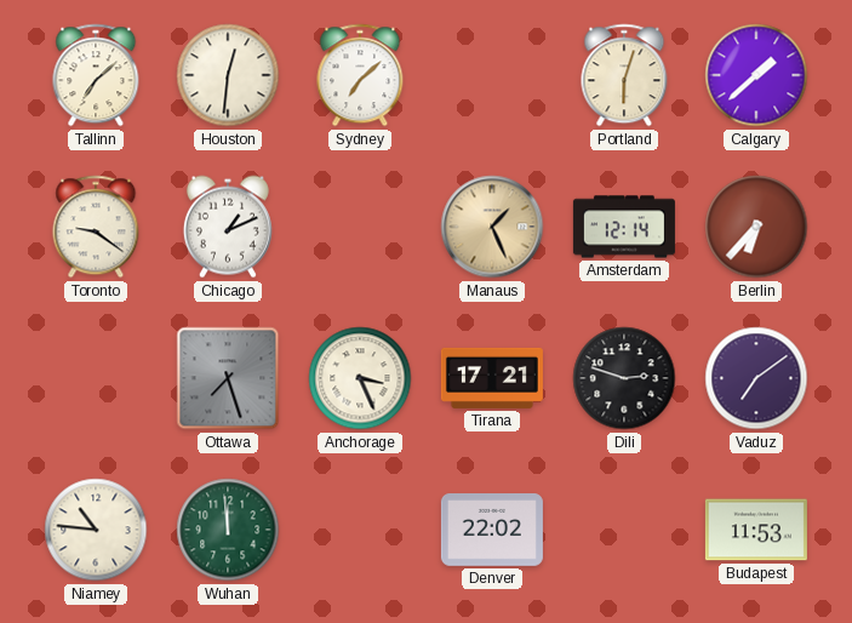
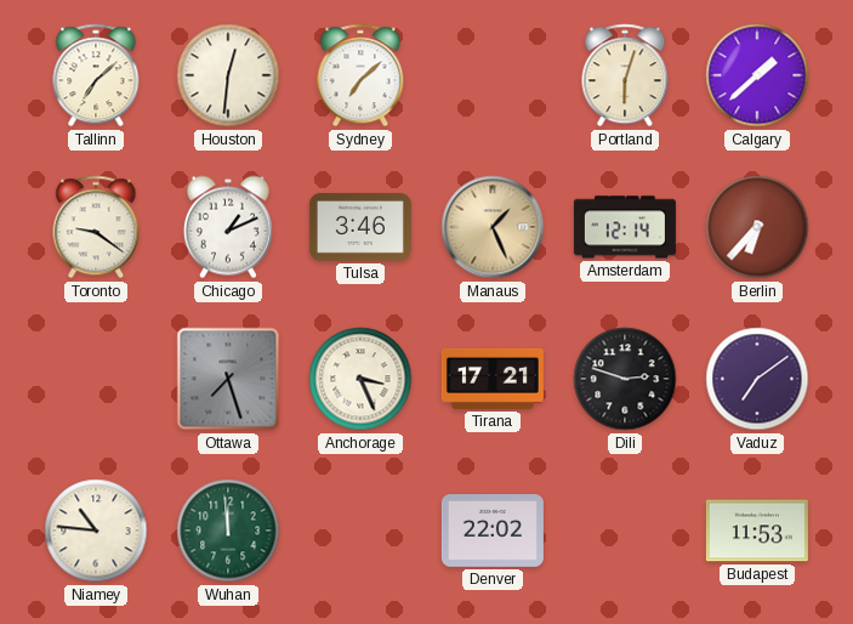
Tulsa: none -> 3:46
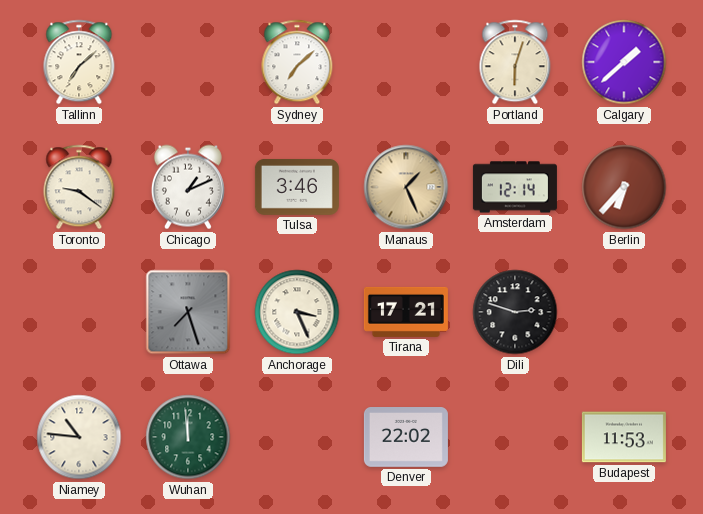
Houston: 12:31 -> none
Vaduz: 7:09 -> none
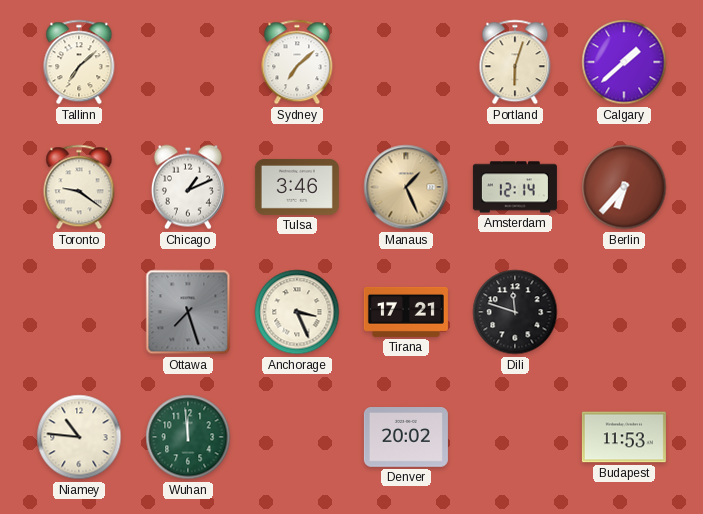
Dili: 2:48 -> 11:48
Denver: 22:02 -> 20:02
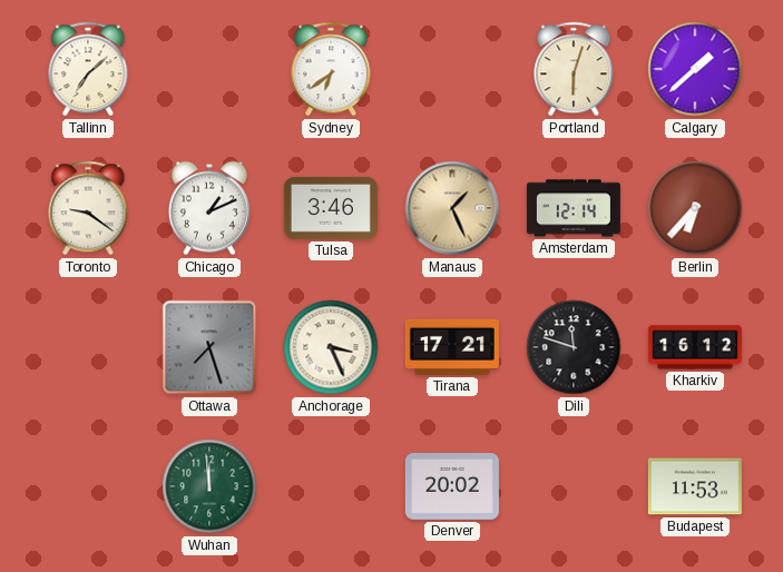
Sydney: 7:08 -> 6:39
Kharkiv: none -> 16:12
Niamey: 10:46 -> none
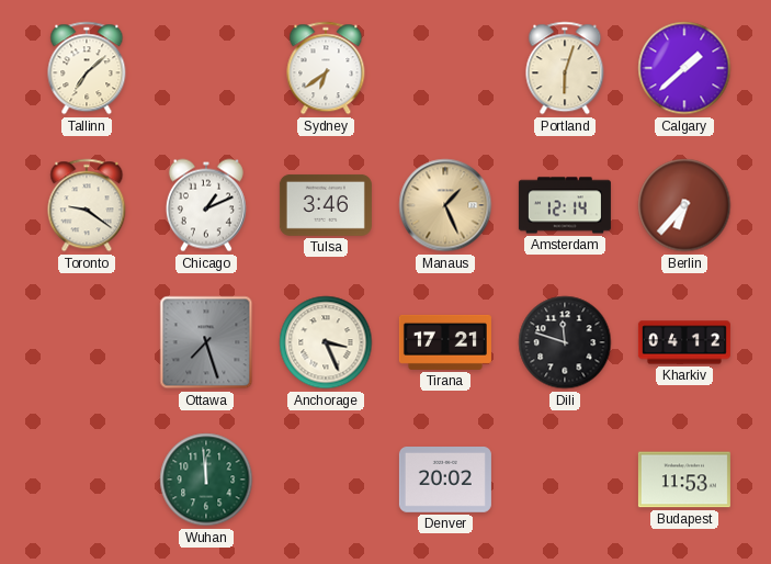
Kharkiv: 16:12 -> 04:12
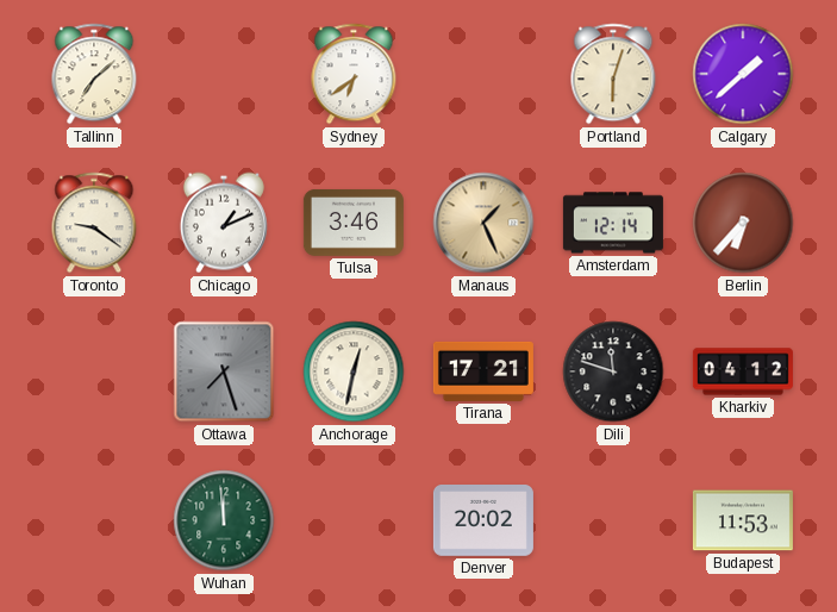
Anchorage: 3:26 -> 12:32
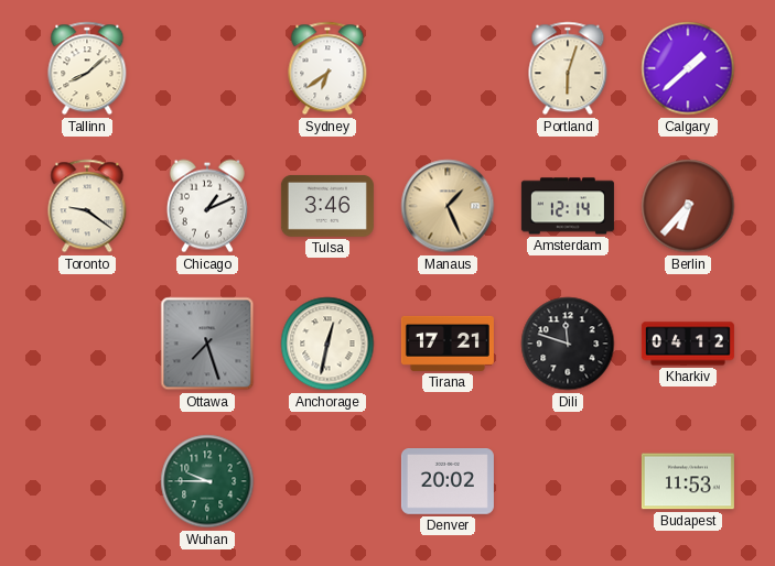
Tallinn: 7:08 -> 8:08
Wuhan: 11:59 -> 9:45
